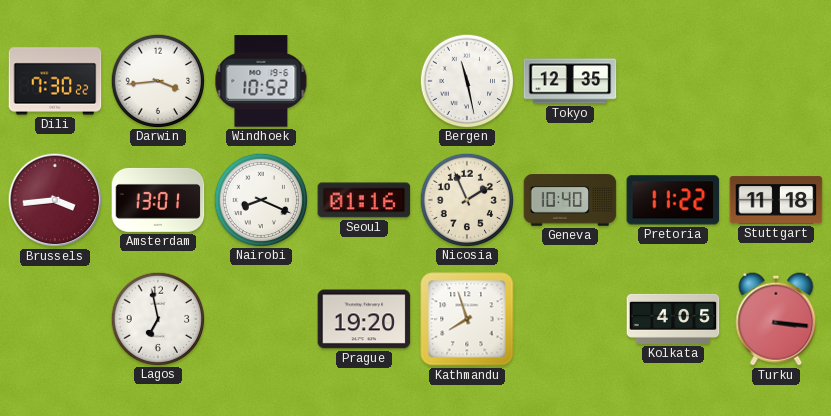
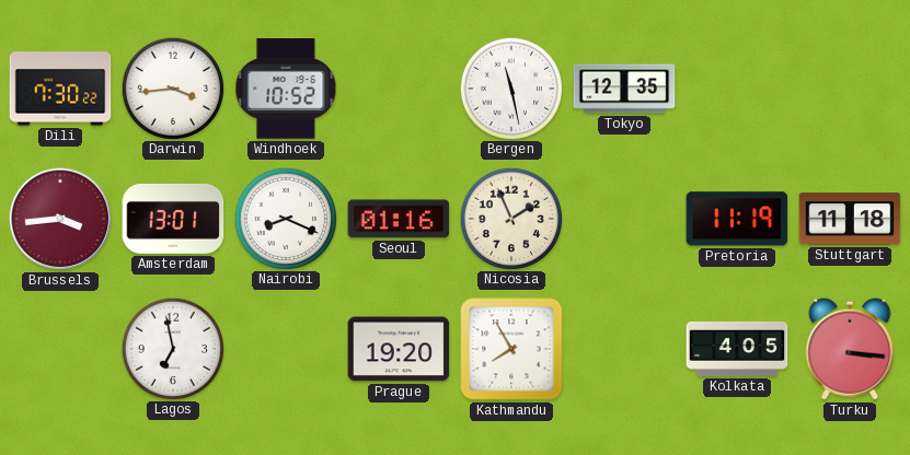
Geneva: 10:40 -> none
Pretoria: 11:22 -> 11:19
Kathmandu: 7:57 -> 7:55
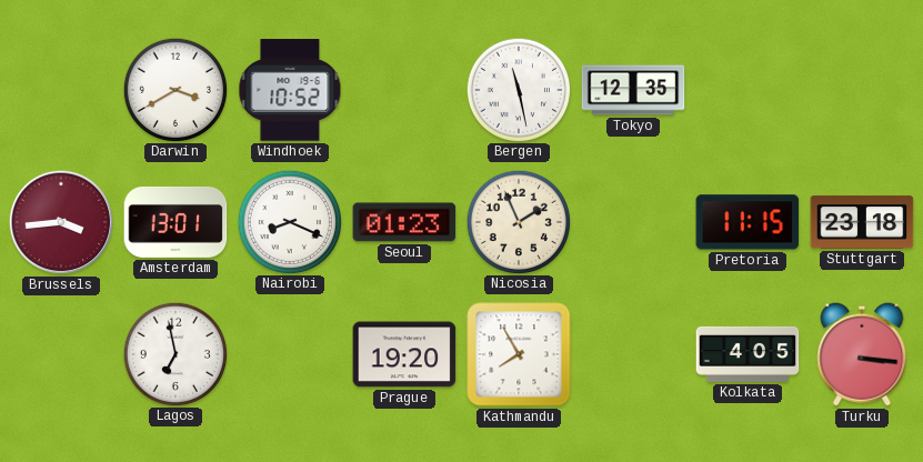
Dili: 7:30 -> none
Darwin: 3:44 -> 3:40
Seoul: 01:16 -> 01:23
Pretoria: 11:19 -> 11:15
Stuttgart: 11:18 -> 23:18
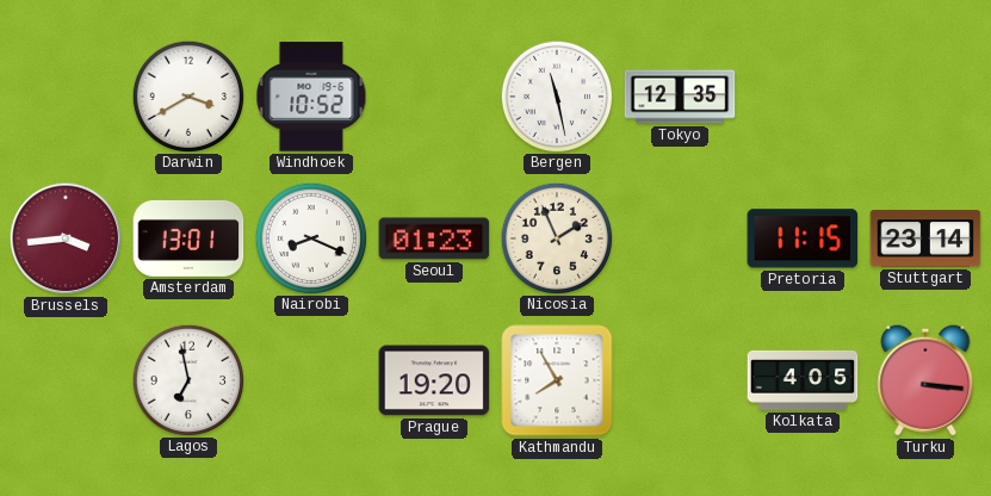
Stuttgart: 23:18 -> 23:14
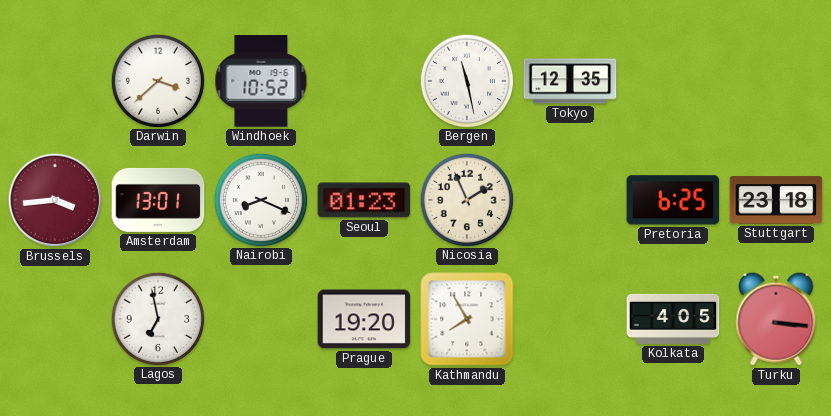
Darwin: 3:40 -> 3:38
Pretoria: 11:15 -> 6:25
Stuttgart: 23:14 -> 23:18
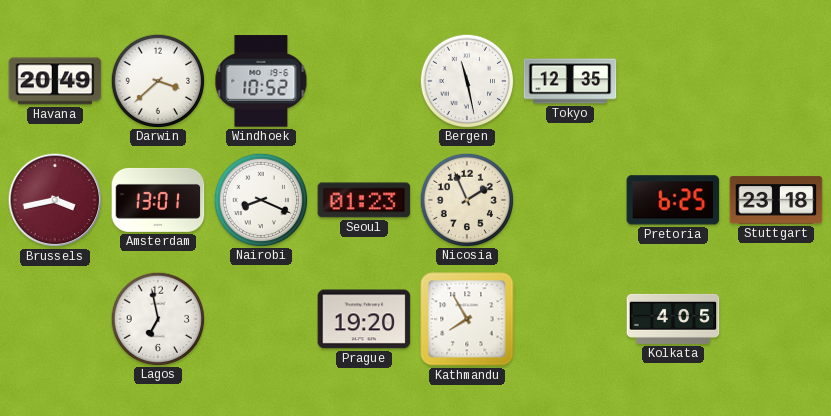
Havana: none -> 20:49
Brussels: 3:44 -> 3:43
Turku: 3:16 -> none
